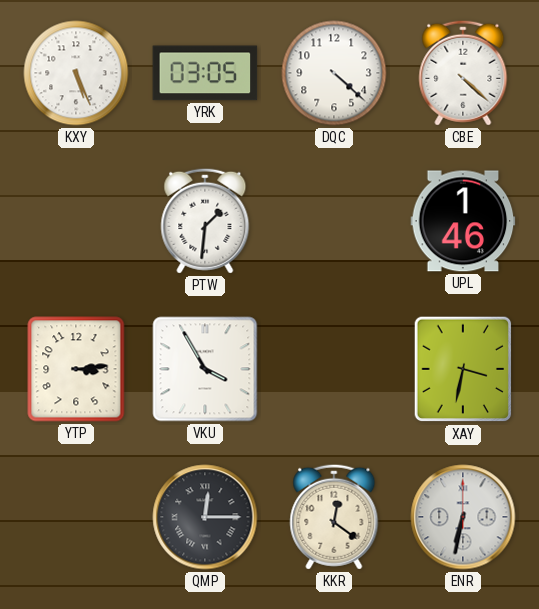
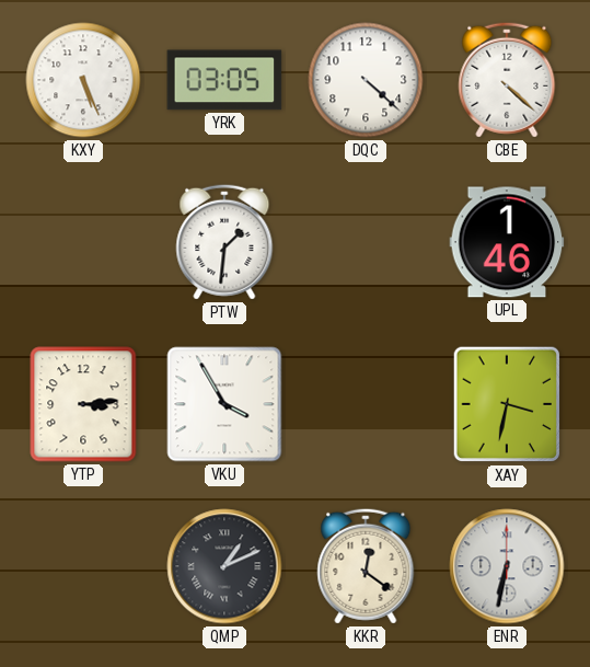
QMP: 12:15 -> 1:11
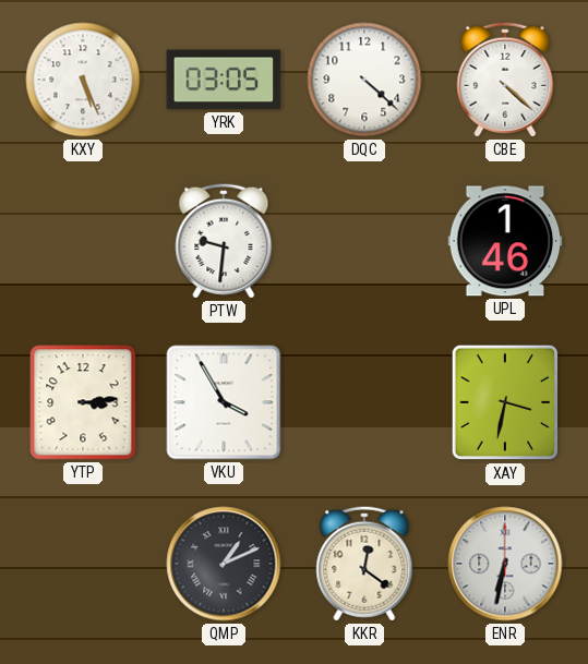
PTW: 1:31 -> 9:31
